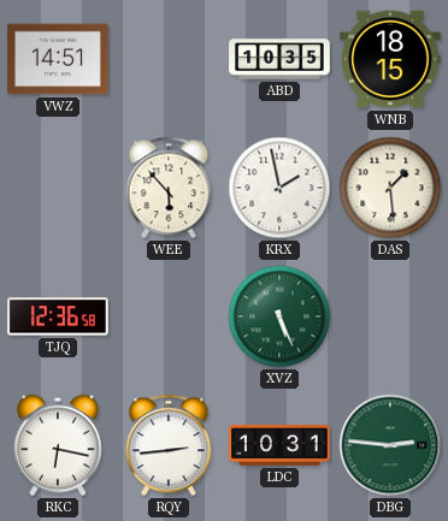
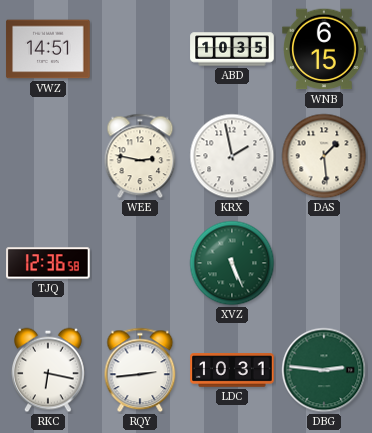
WNB: 18:15 -> 6:15
WEE: 5:53 -> 2:47
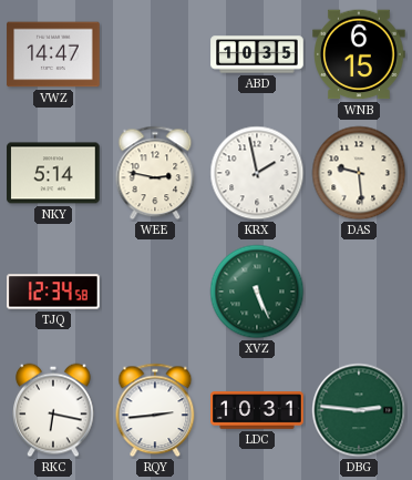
VWZ: 14:51 -> 14:47
NKY: none -> 5:14
DAS: 1:29 -> 9:29
TJQ: 12:36 -> 12:34
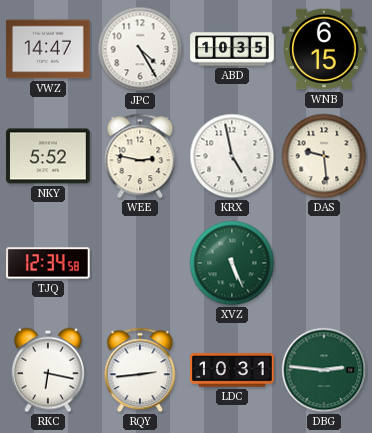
JPC: none -> 4:25
NKY: 5:14 -> 5:52
KRX: 1:58 -> 4:58
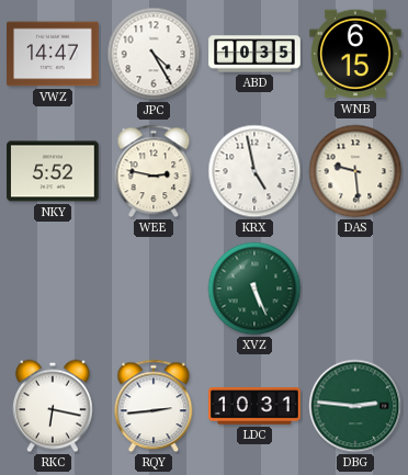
TJQ: 12:34 -> none
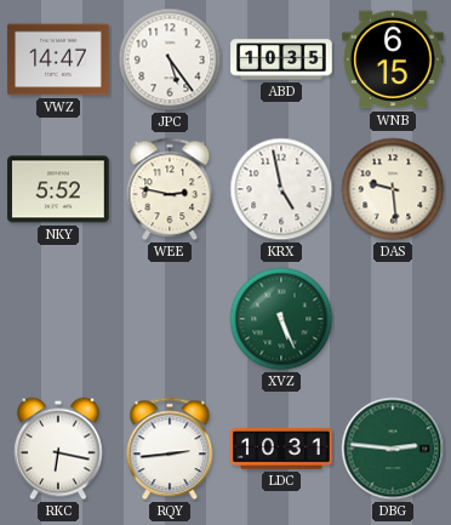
JPC: 4:25 -> 5:24
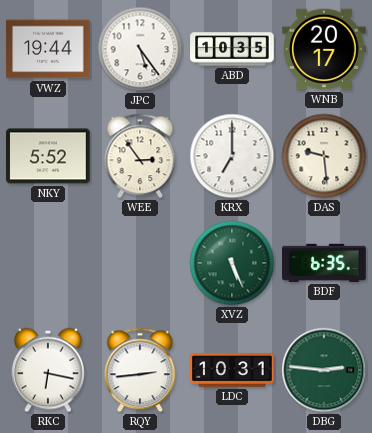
VWZ: 14:47 -> 19:44
WNB: 6:15 -> 20:17
WEE: 2:47 -> 2:54
KRX: 4:58 -> 7:00
BDF: none -> 6:35
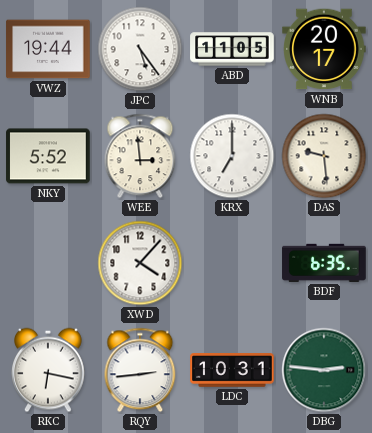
ABD: 10:35 -> 11:05
WEE: 2:54 -> 2:59
XWD: none -> 4:07
XVZ: 5:26 -> none
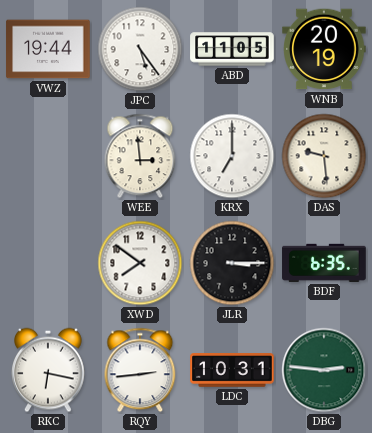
WNB: 20:17 -> 20:19
NKY: 5:52 -> none
XWD: 4:07 -> 7:51
JLR: none -> 3:15
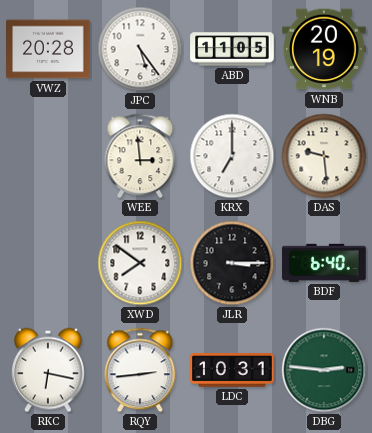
VWZ: 19:44 -> 20:28
BDF: 6:35 -> 6:40
